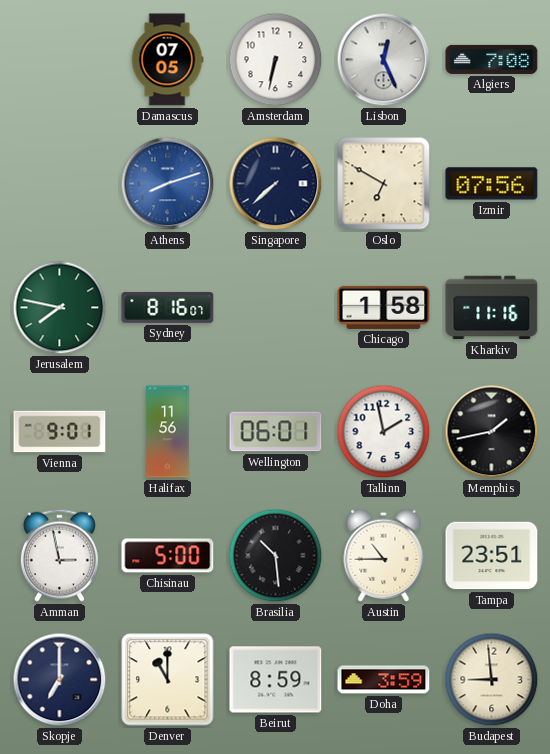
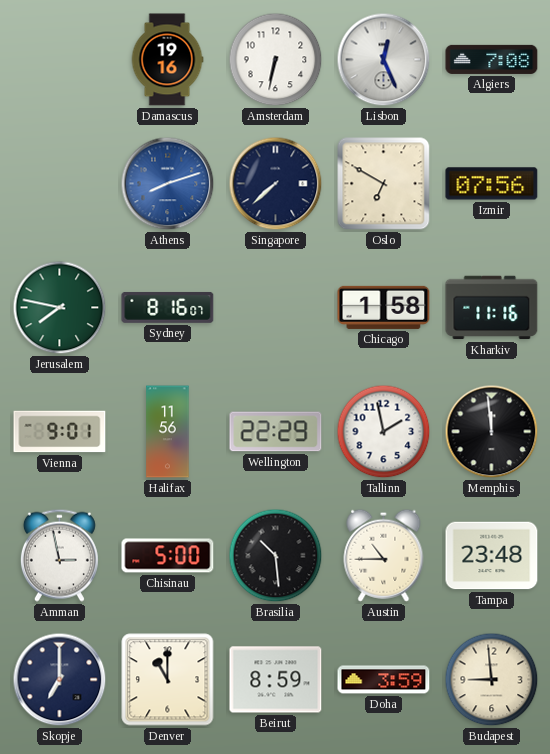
Damascus: 07:05 -> 19:16
Wellington: 06:01 -> 22:29
Memphis: 1:43 -> 11:59
Tampa: 23:51 -> 23:48
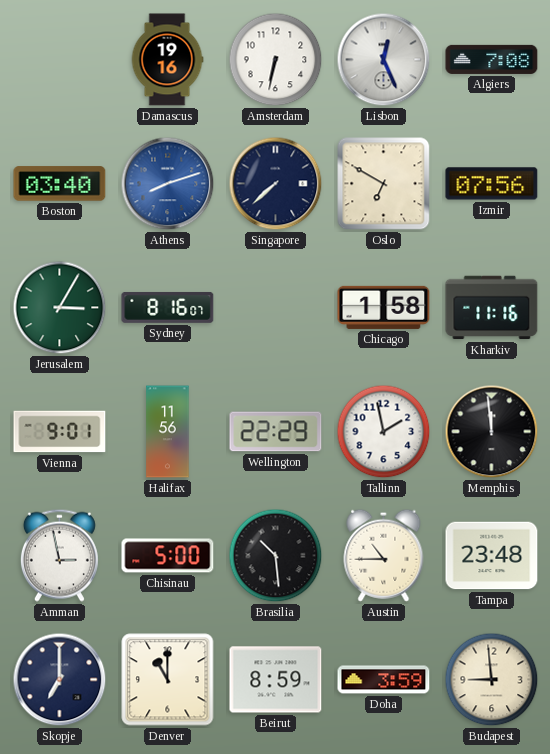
Boston: none -> 03:40
Jerusalem: 7:47 -> 3:05
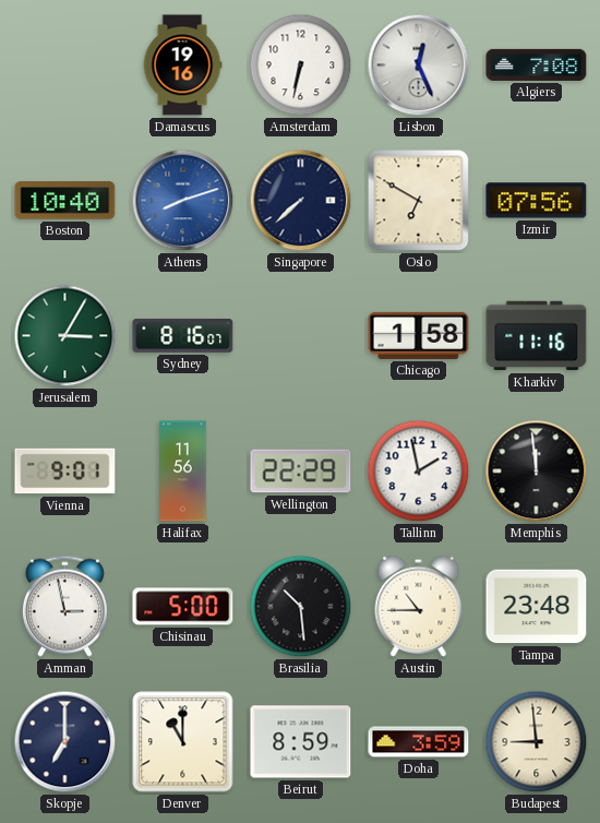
Boston: 03:40 -> 10:40
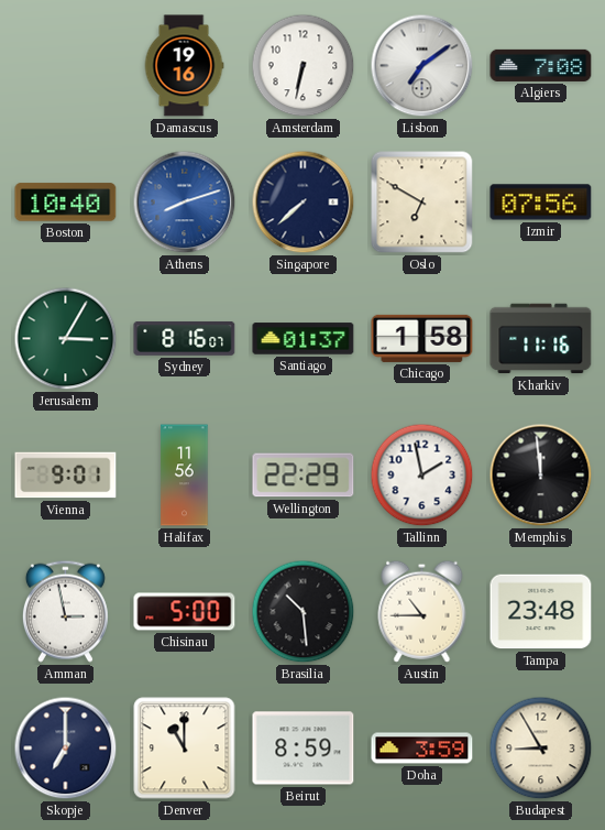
Lisbon: 12:26 -> 7:09
Santiago: none -> 01:37
Budapest: 8:59 -> 8:55
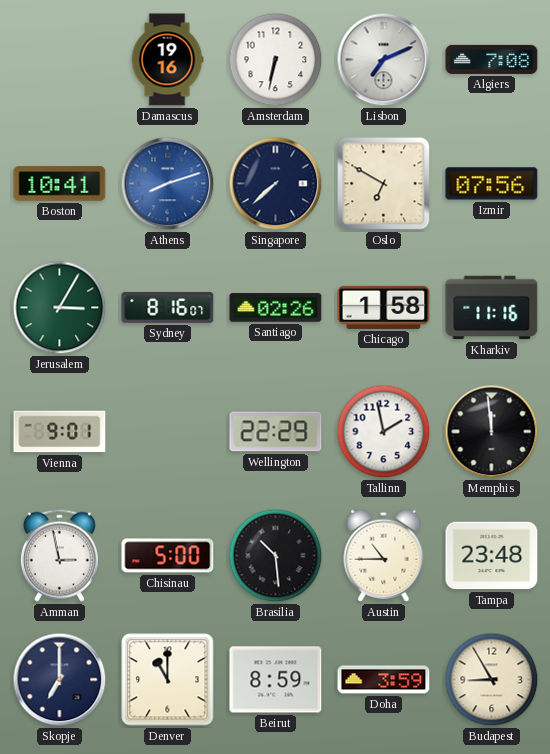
Lisbon: 7:09 -> 7:11
Boston: 10:40 -> 10:41
Santiago: 01:37 -> 02:26
Halifax: 11:56 -> none
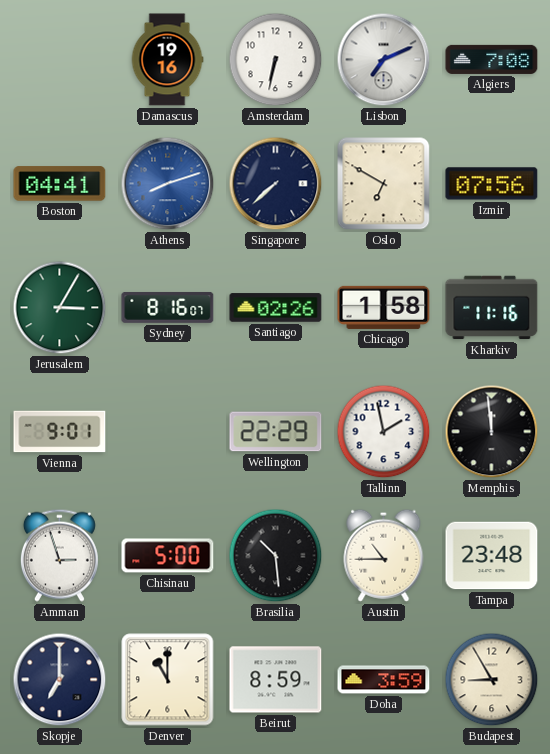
Boston: 10:41 -> 04:41
Amman: 2:58 -> 2:57
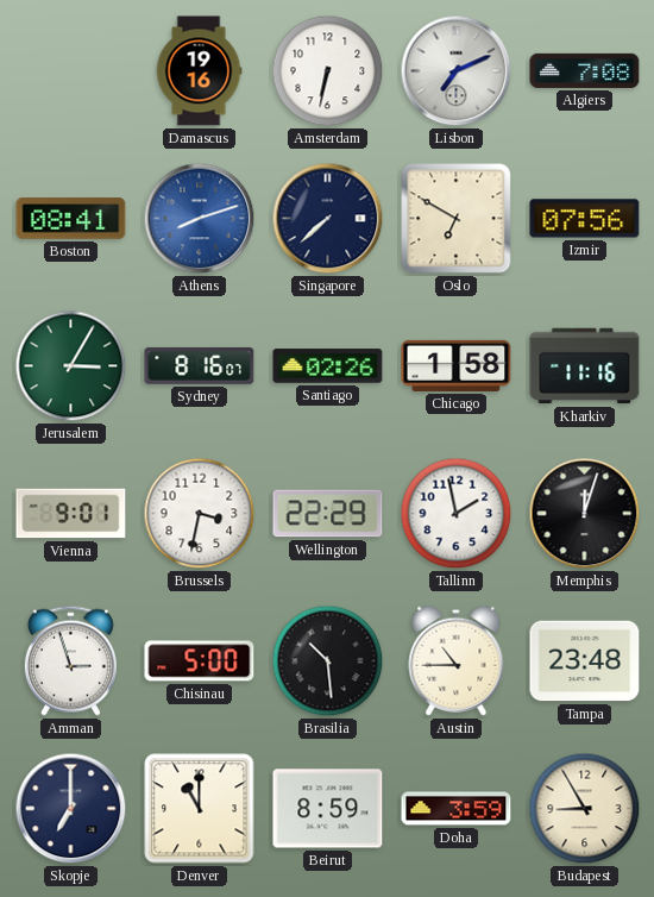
Boston: 04:41 -> 08:41
Brussels: none -> 3:32
Memphis: 11:59 -> 12:03
